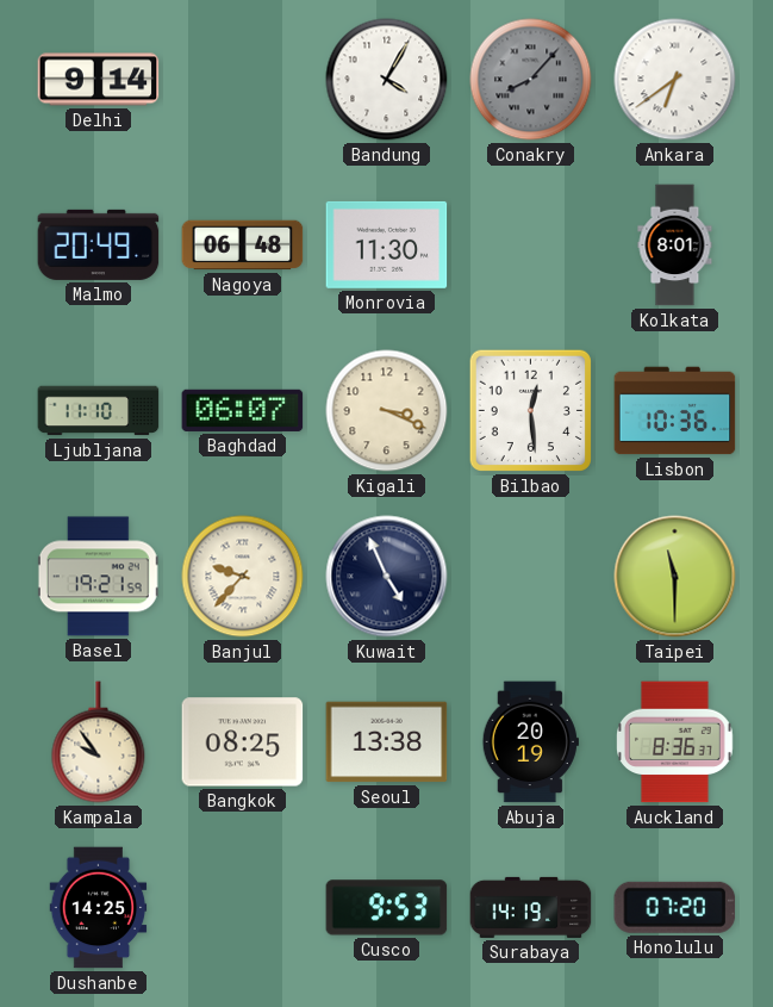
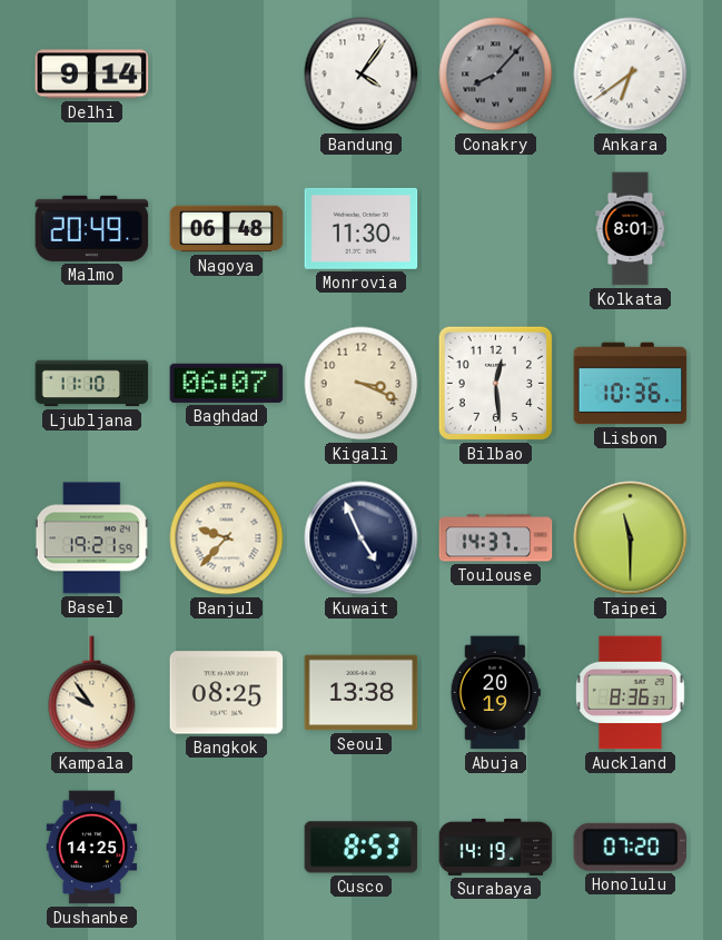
Bandung: 4:05 -> 4:06
Toulouse: none -> 14:37
Cusco: 9:53 -> 8:53
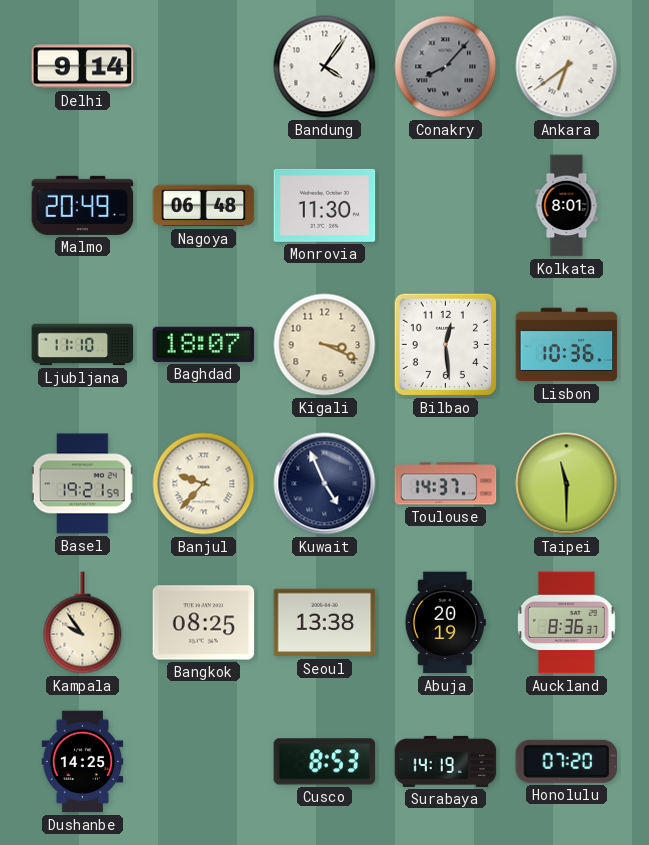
Baghdad: 06:07 -> 18:07
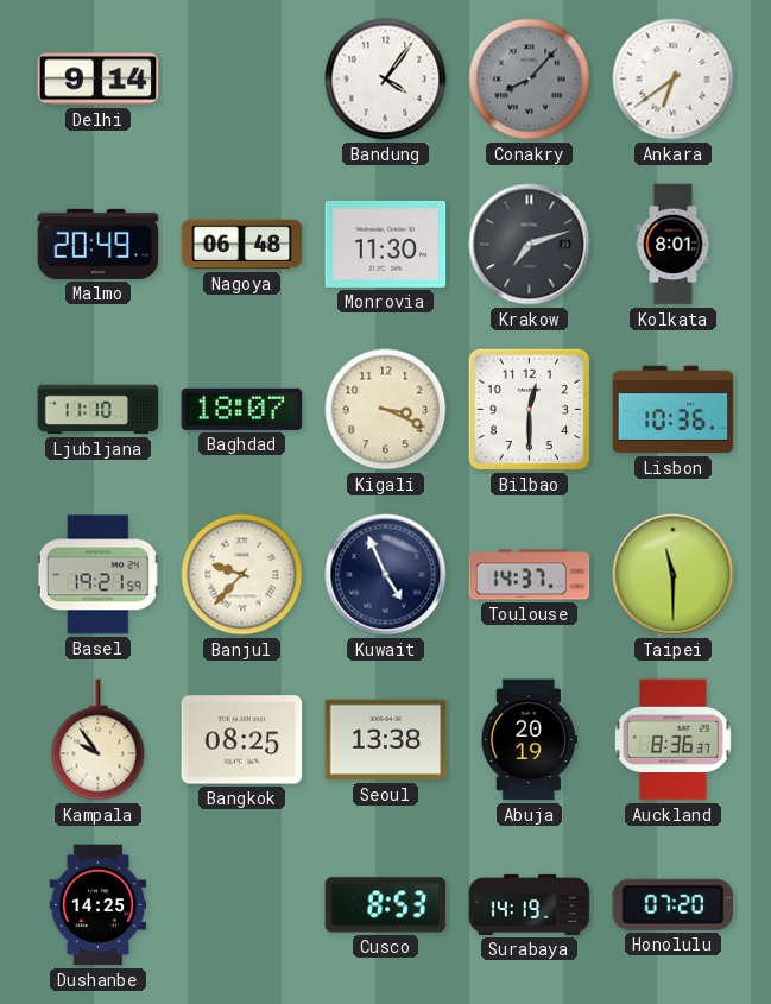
Krakow: none -> 7:12
Bilbao: 12:29 -> 12:30
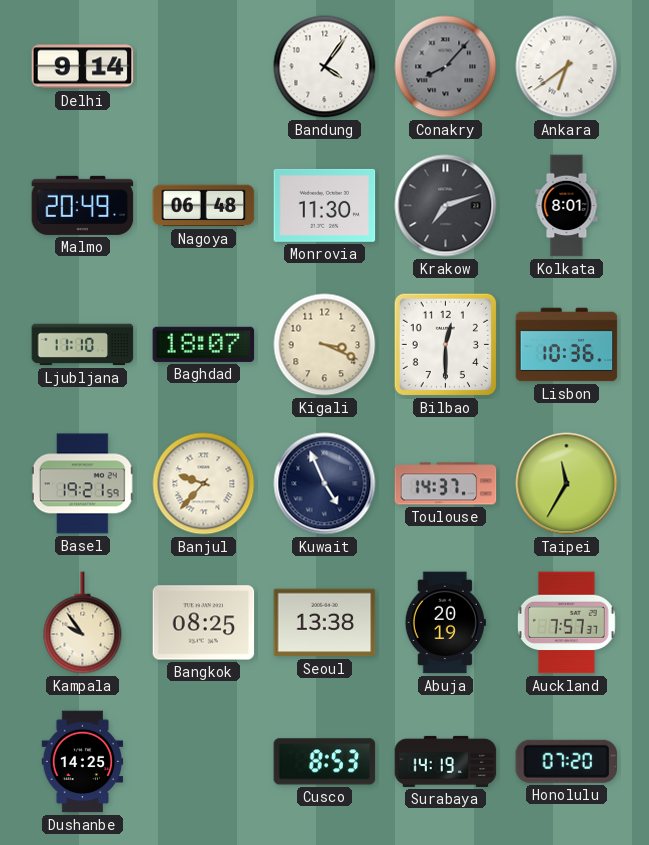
Taipei: 11:30 -> 11:35
Auckland: 8:36 -> 7:57
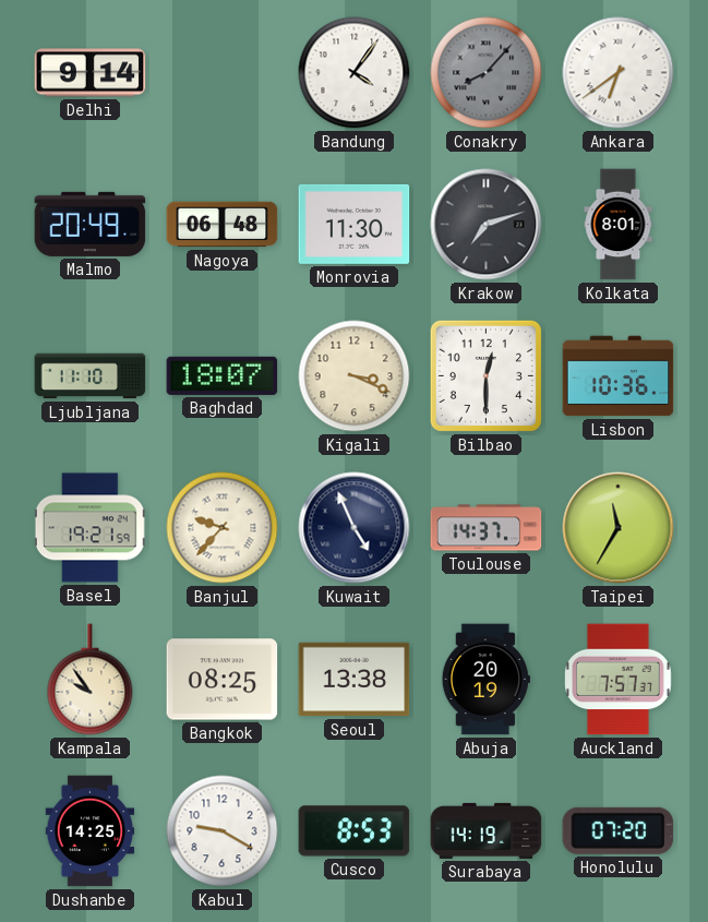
Kabul: none -> 9:20
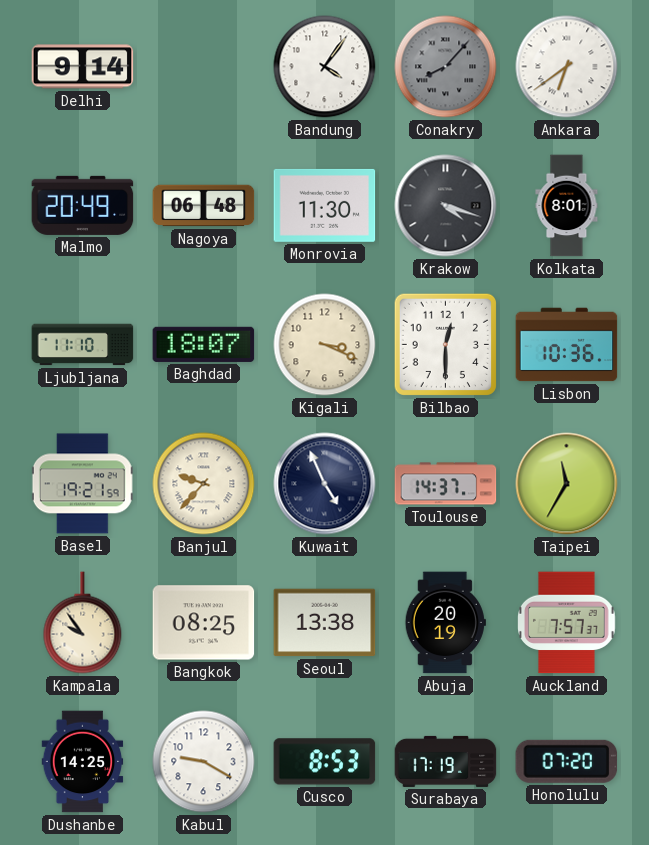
Krakow: 7:12 -> 4:18
Surabaya: 14:19 -> 17:19
